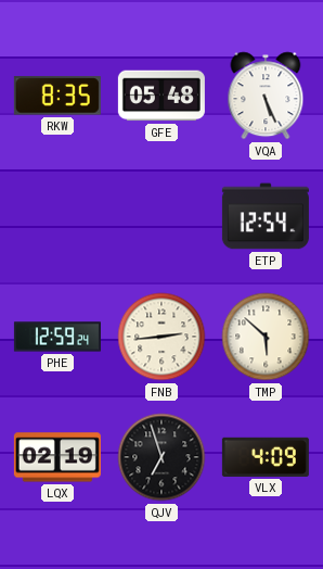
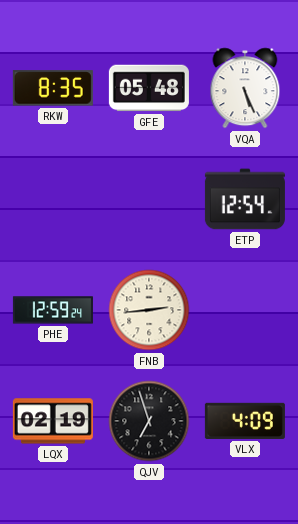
TMP: 5:52 -> none
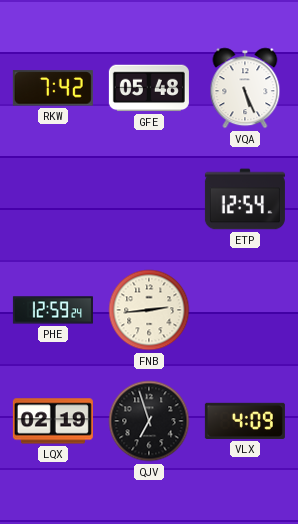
RKW: 8:35 -> 7:42
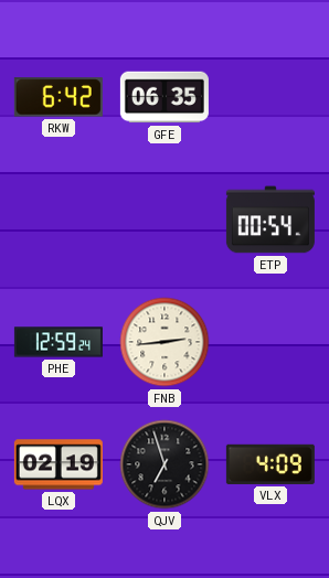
RKW: 7:42 -> 6:42
GFE: 05:48 -> 06:35
VQA: 5:26 -> none
ETP: 12:54 -> 00:54
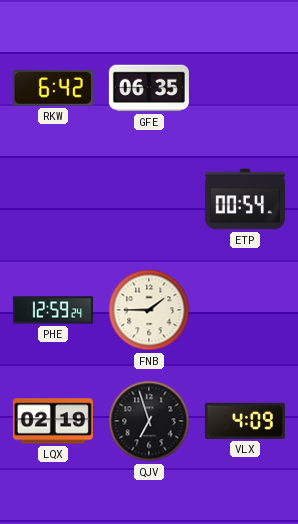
FNB: 2:44 -> 1:45
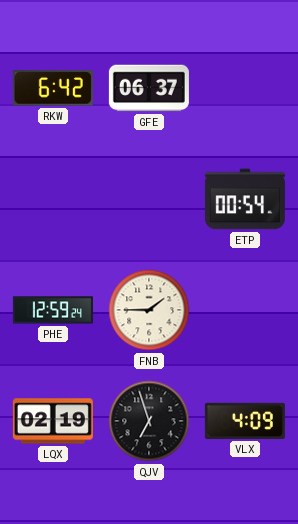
GFE: 06:35 -> 06:37
